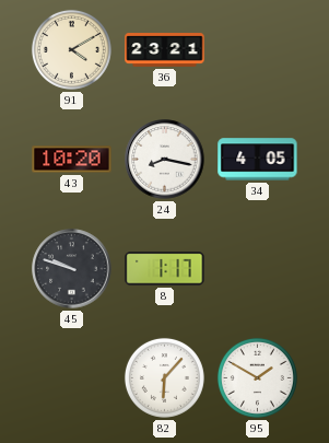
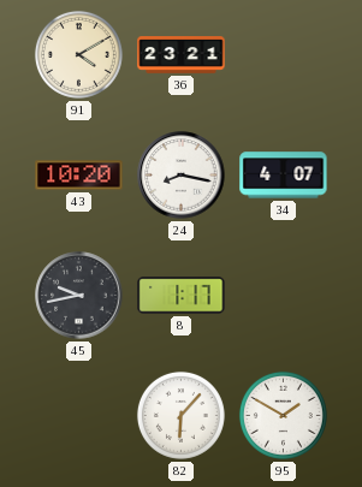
34: 4:05 -> 4:07
45: 9:48 -> 9:43
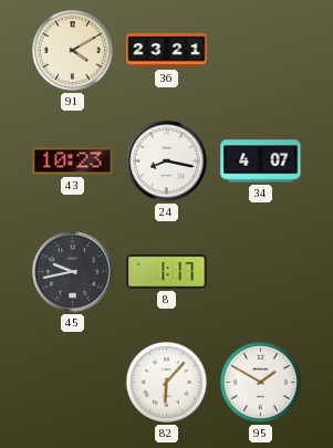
43: 10:20 -> 10:23
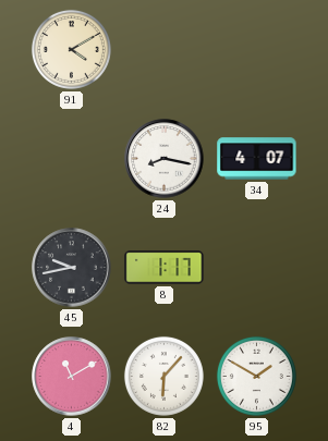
36: 23:21 -> none
43: 10:23 -> none
4: none -> 11:10
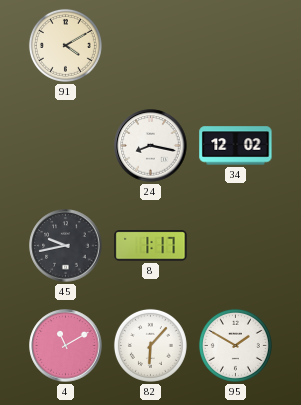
34: 4:07 -> 12:02
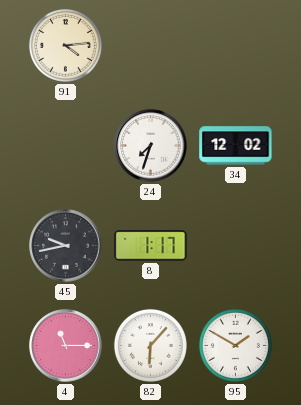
91: 4:10 -> 4:14
24: 8:17 -> 7:33
4: 11:10 -> 11:15
